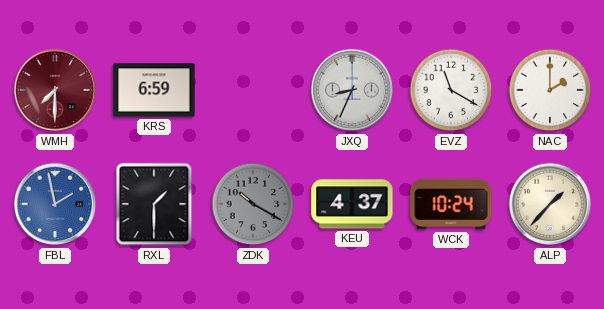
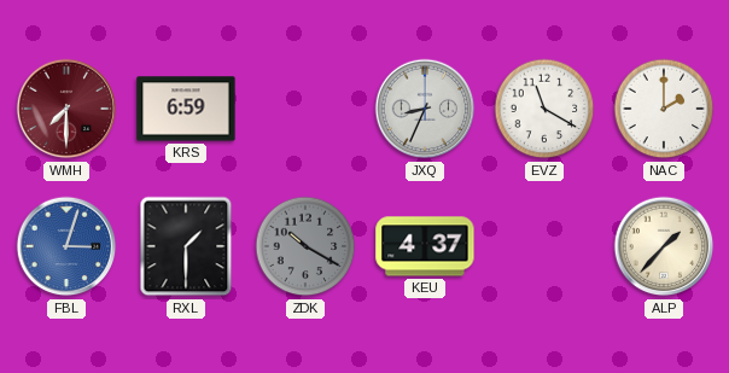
FBL: 1:58 -> 3:03
WCK: 10:24 -> none
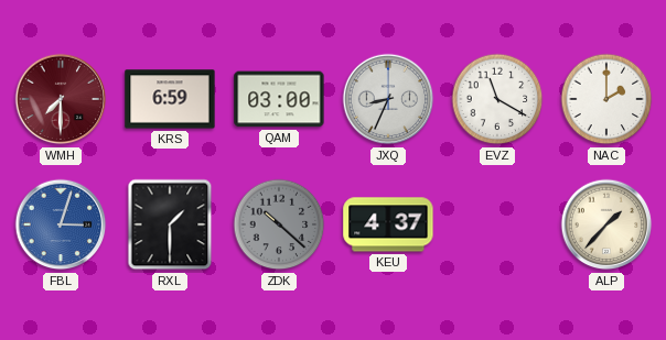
QAM: none -> 03:00
ZDK: 10:20 -> 10:22
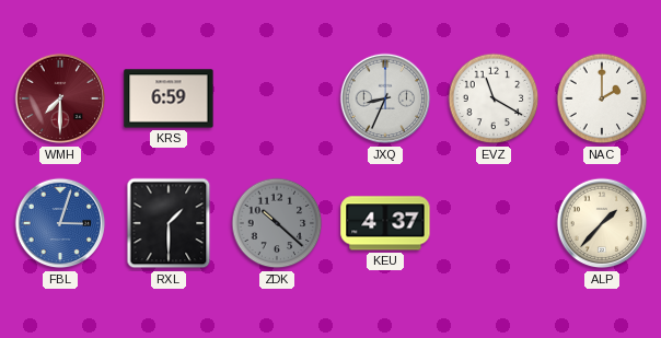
QAM: 03:00 -> none
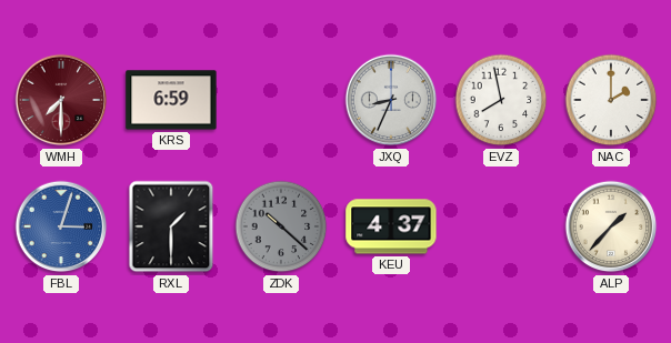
EVZ: 11:20 -> 7:58
